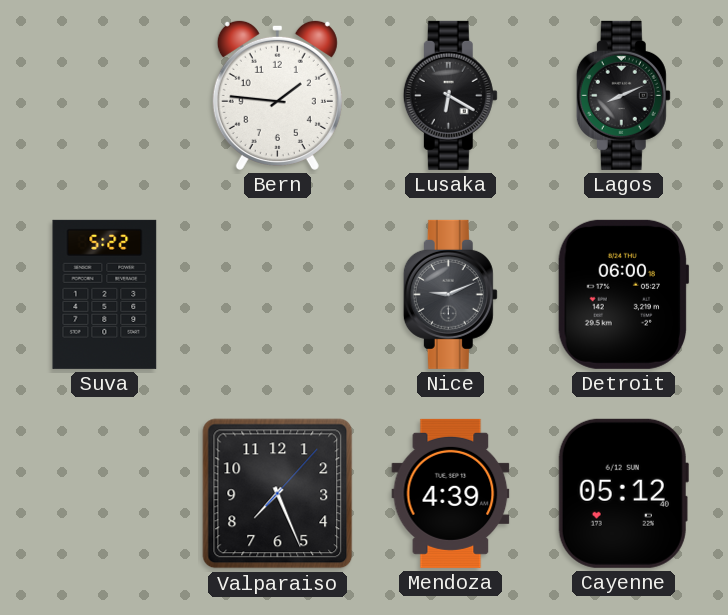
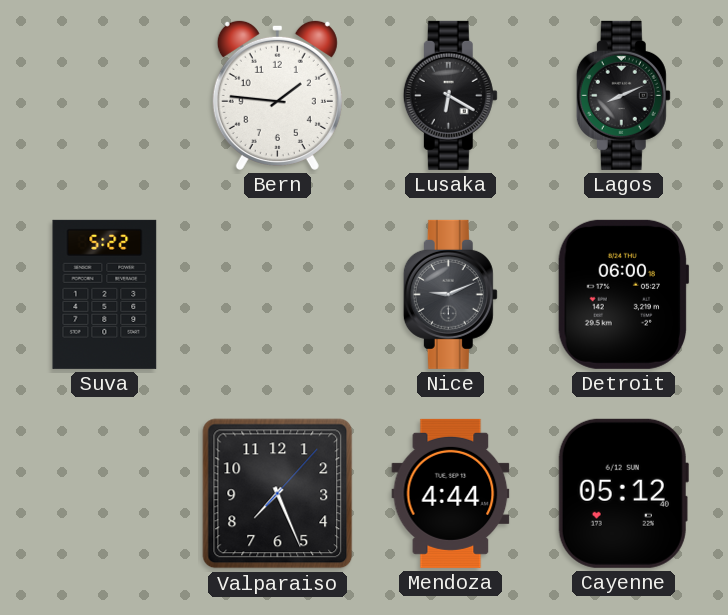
Mendoza: 4:39 -> 4:44
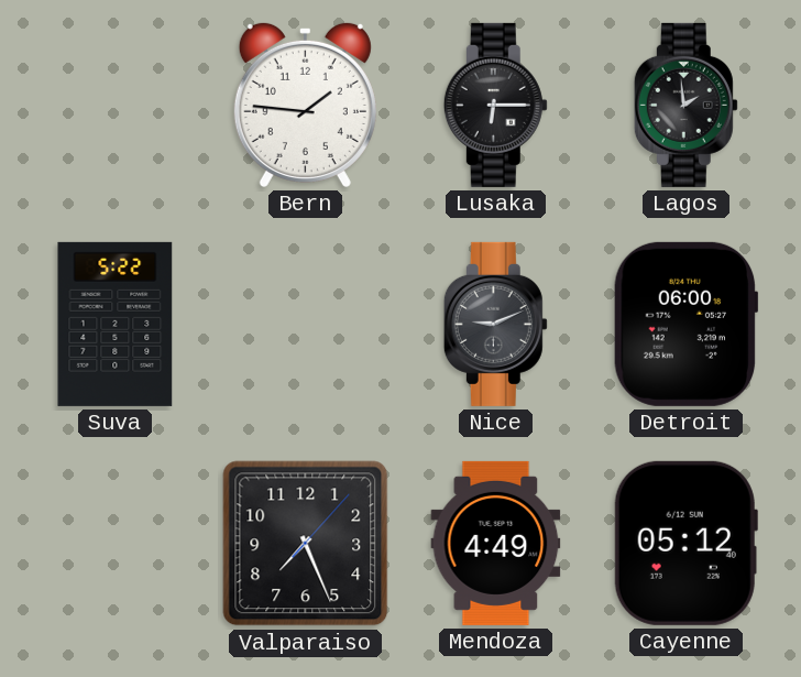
Lusaka: 6:20 -> 6:15
Lagos: 8:11 -> 1:59
Mendoza: 4:44 -> 4:49
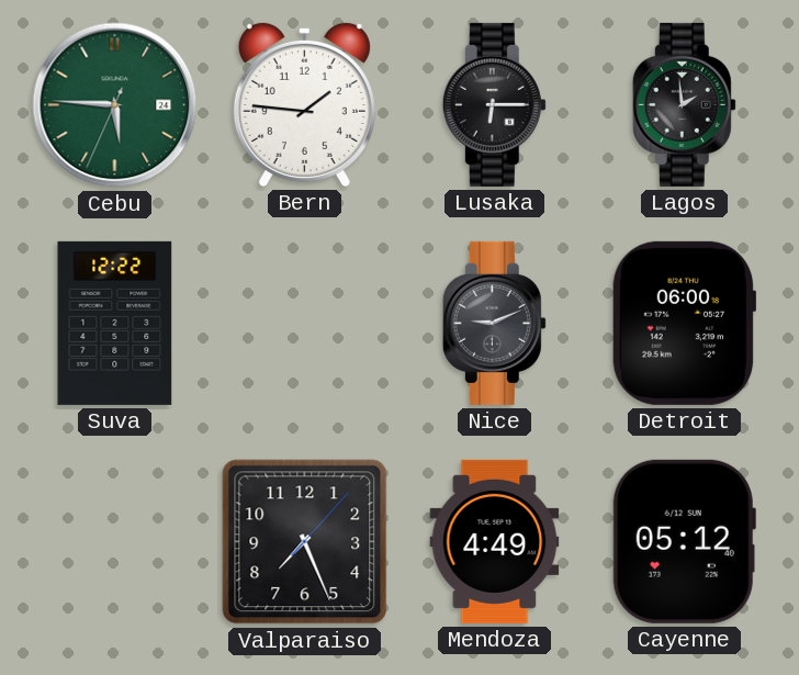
Cebu: none -> 5:45
Suva: 5:22 -> 12:22
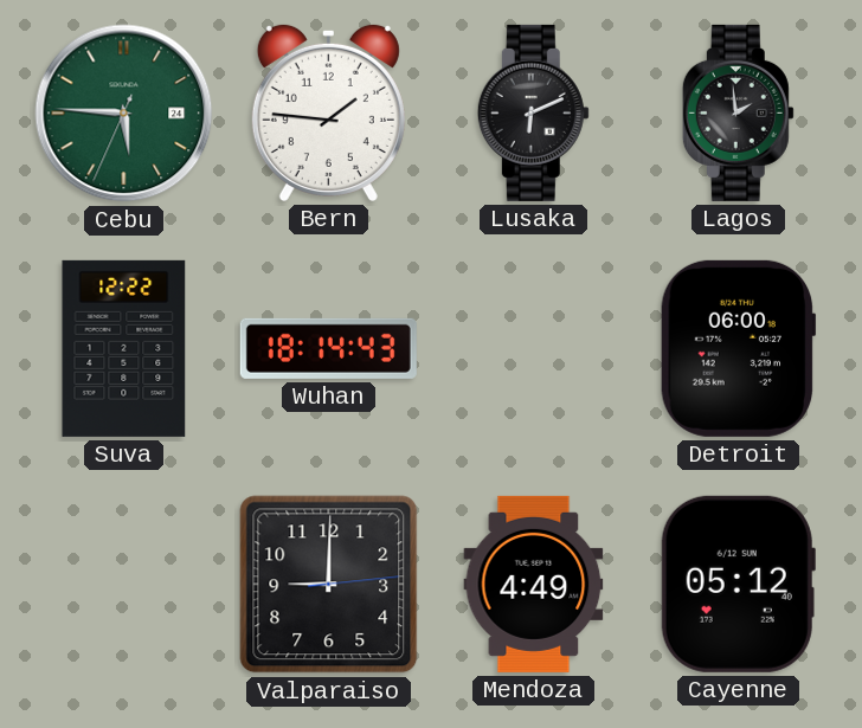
Lusaka: 6:15 -> 6:11
Wuhan: none -> 18:14
Nice: 9:11 -> none
Valparaiso: 7:26 -> 9:00
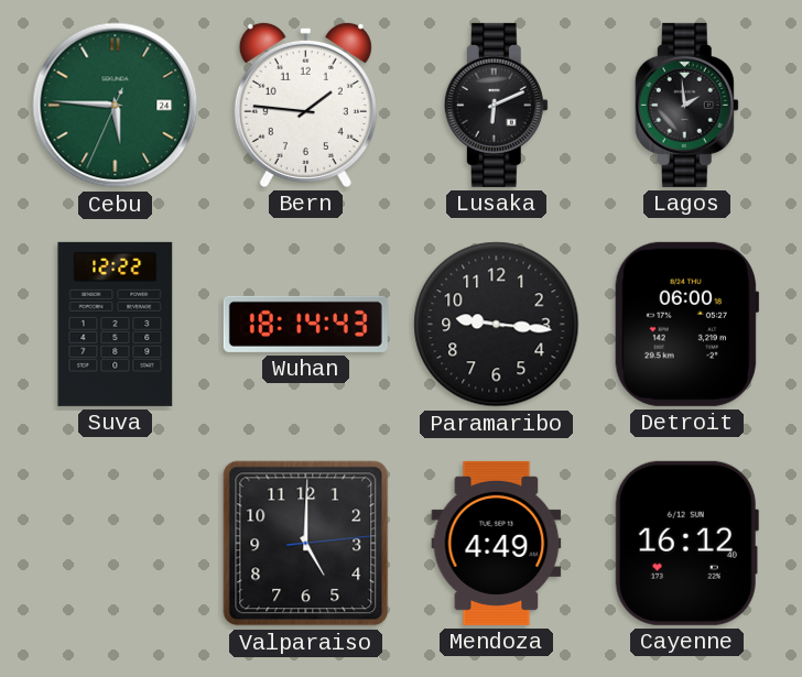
Paramaribo: none -> 9:16
Valparaiso: 9:00 -> 5:00
Cayenne: 05:12 -> 16:12
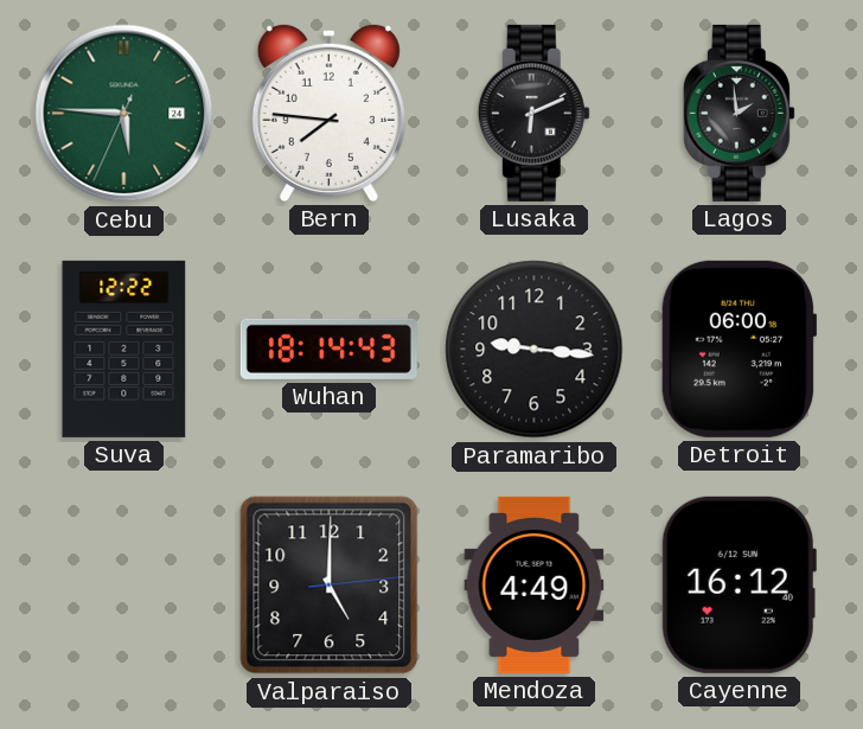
Bern: 1:46 -> 7:46
